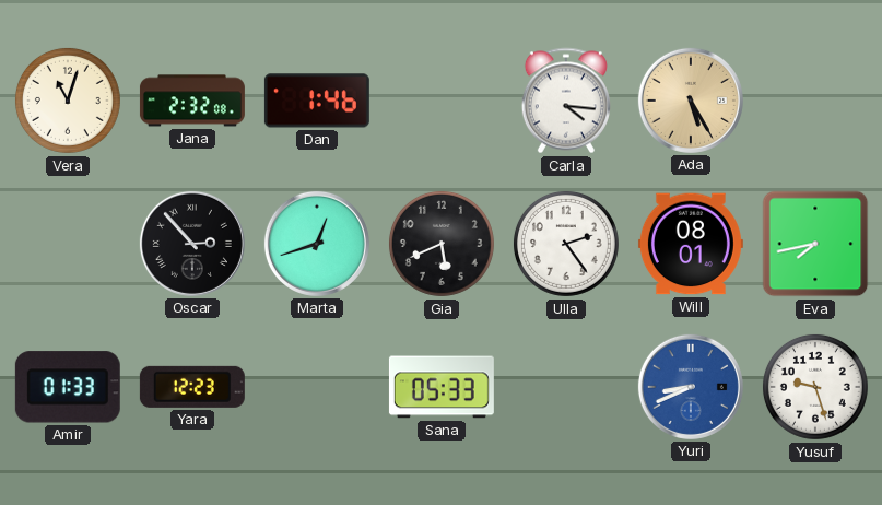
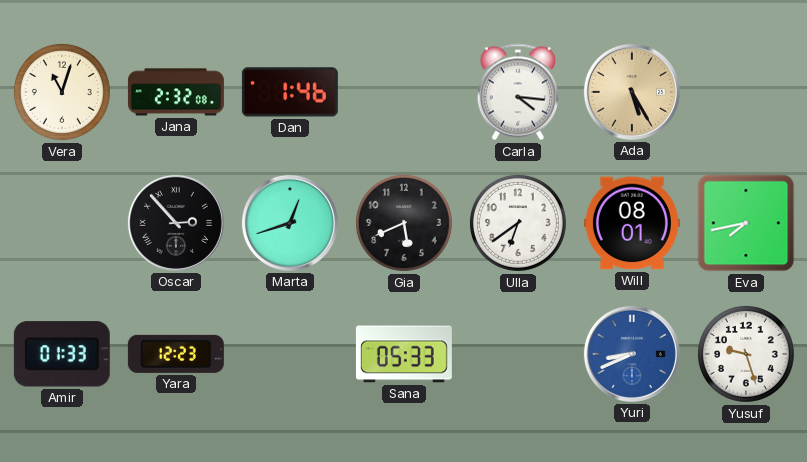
Ulla: 2:24 -> 6:39
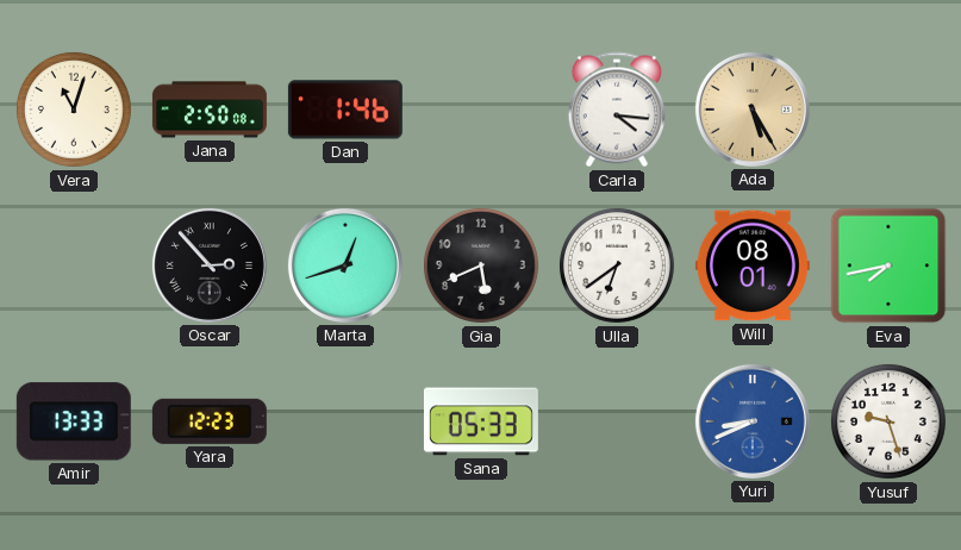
Jana: 2:32 -> 2:50
Amir: 01:33 -> 13:33
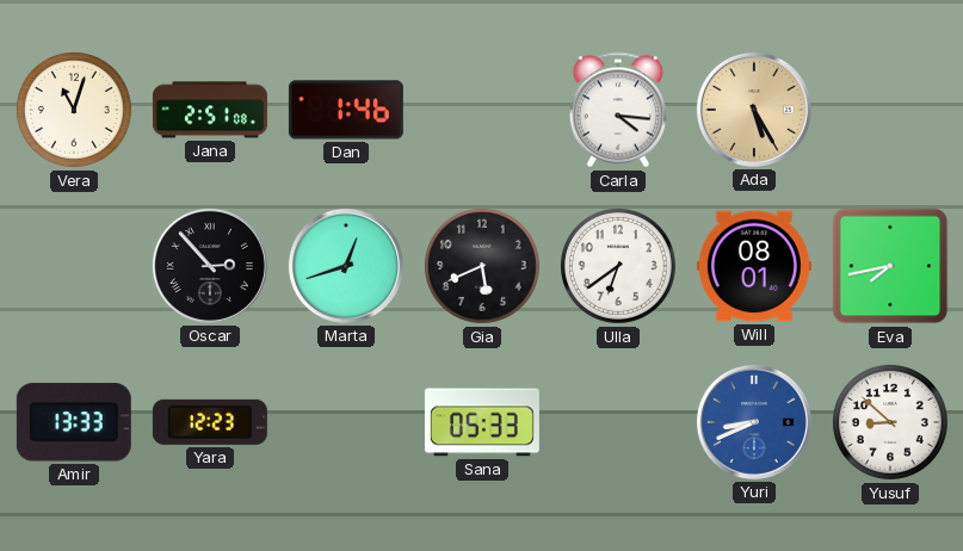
Jana: 2:50 -> 2:51
Yusuf: 9:27 -> 8:52
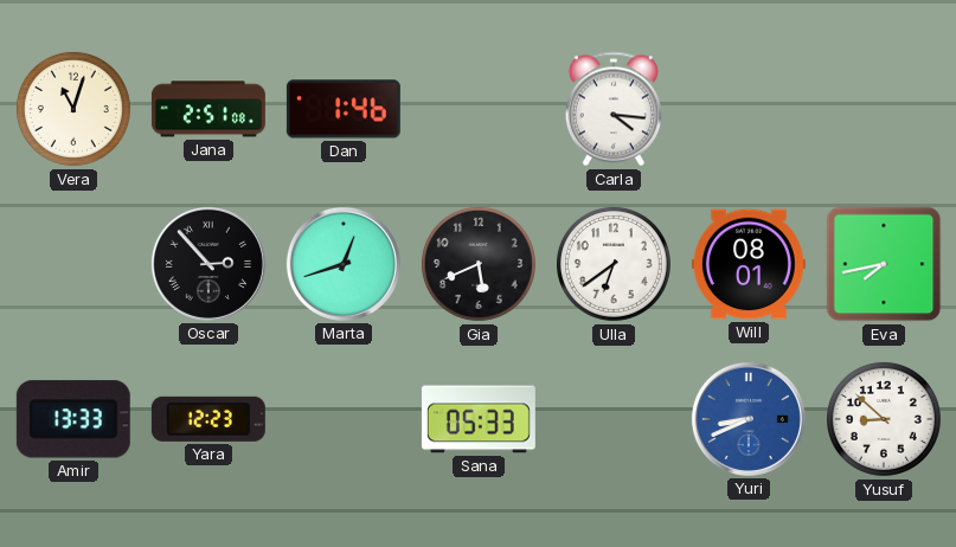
Ada: 5:25 -> none
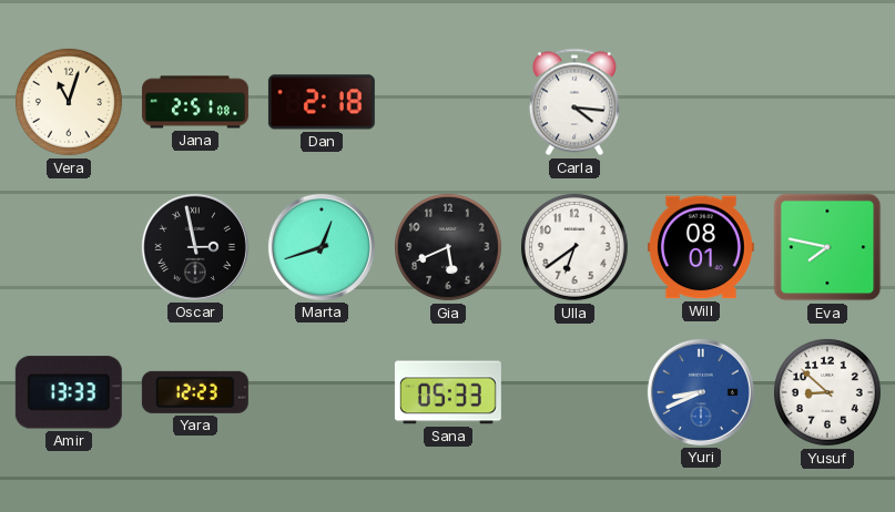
Dan: 1:46 -> 2:18
Oscar: 2:53 -> 2:58
Eva: 7:43 -> 7:47
